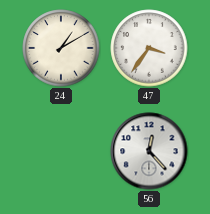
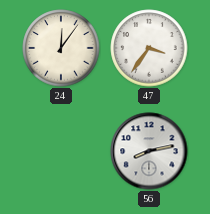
24: 1:10 -> 12:06
56: 12:23 -> 8:13
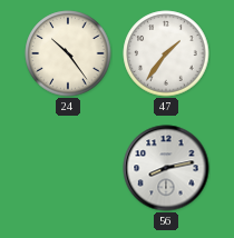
24: 12:06 -> 10:24
47: 3:36 -> 1:36
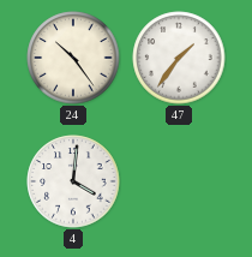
4: none -> 4:01
56: 8:13 -> none
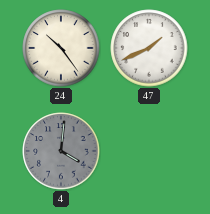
47: 1:36 -> 1:41
4 dial: white -> grey
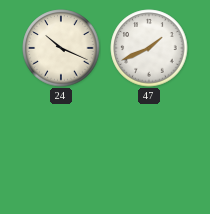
24: 10:24 -> 10:19
4: 4:01 -> none
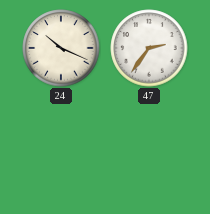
47: 1:41 -> 2:36
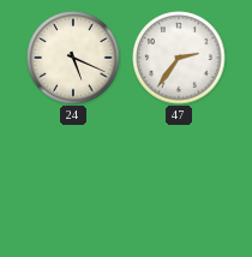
24: 10:19 -> 5:19
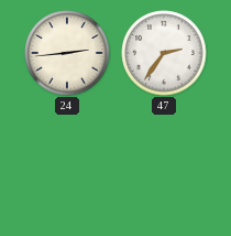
24: 5:19 -> 2:44
